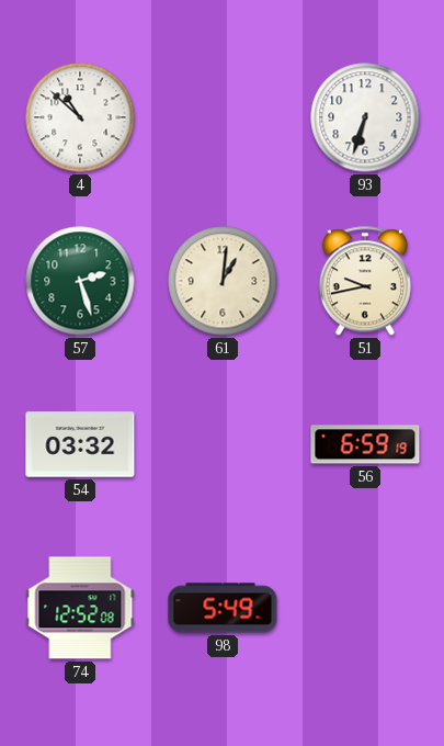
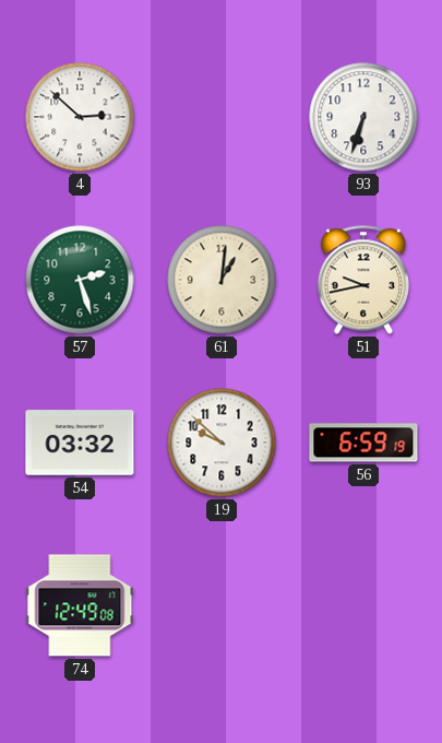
4: 10:52 -> 2:52
19: none -> 9:52
74: 12:52 -> 12:49
98: 5:49 -> none
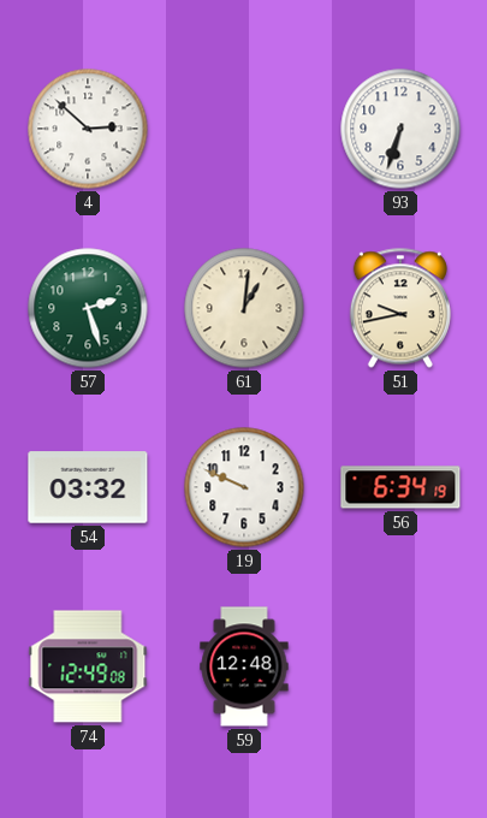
19: 9:52 -> 9:49
56: 6:59 -> 6:34
59: none -> 12:48
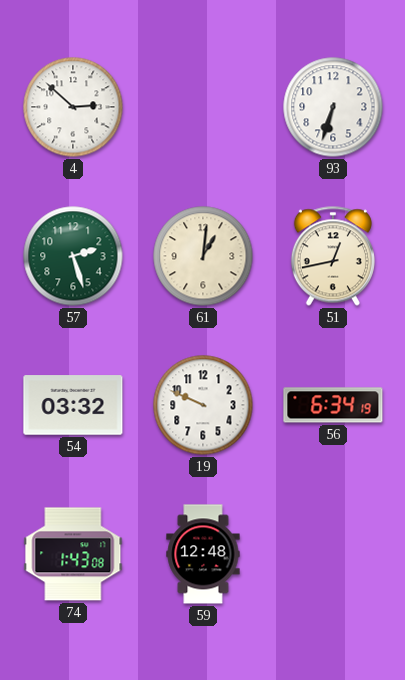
51: 9:43 -> 12:43
74: 12:49 -> 1:43
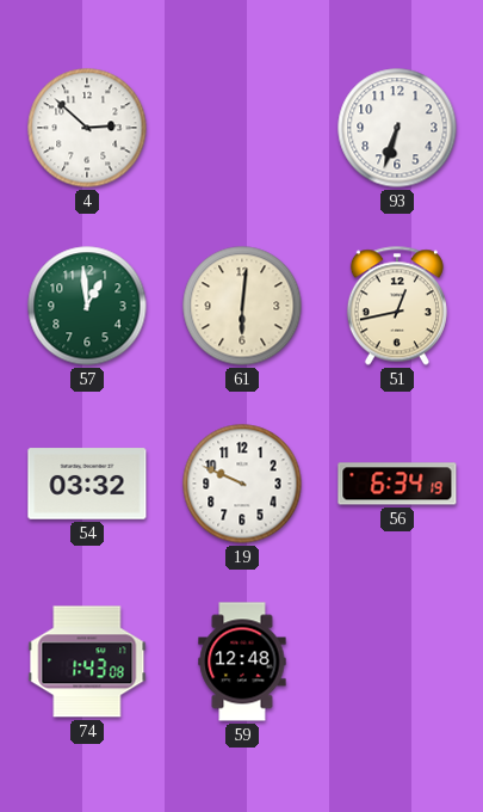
57: 2:27 -> 12:59
61: 1:01 -> 6:01
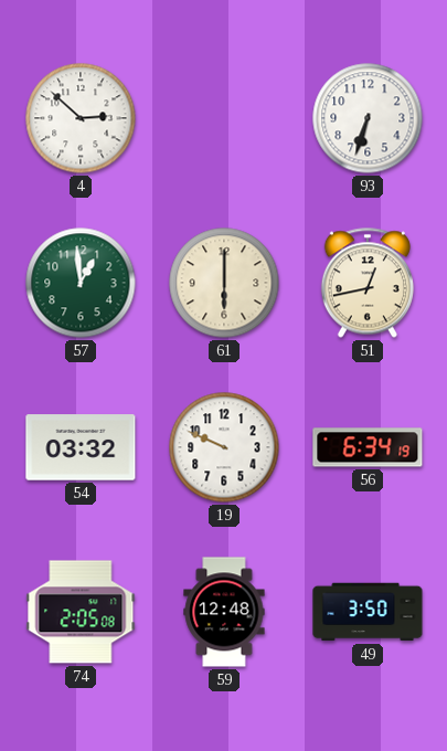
61: 6:01 -> 6:00
74: 1:43 -> 2:05
49: none -> 3:50
